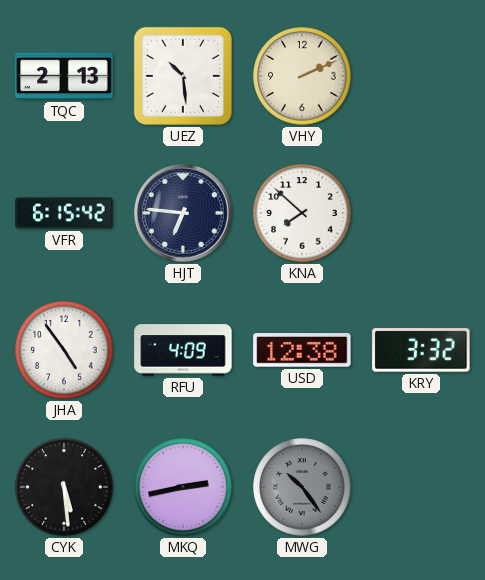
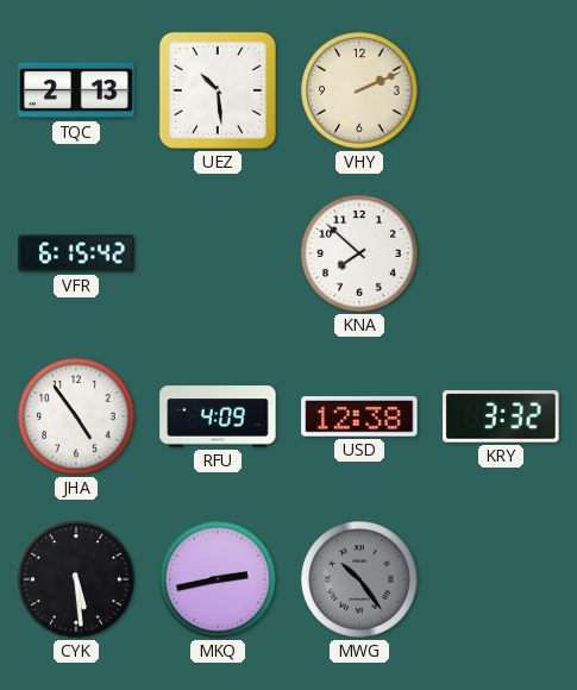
HJT: 6:46 -> none
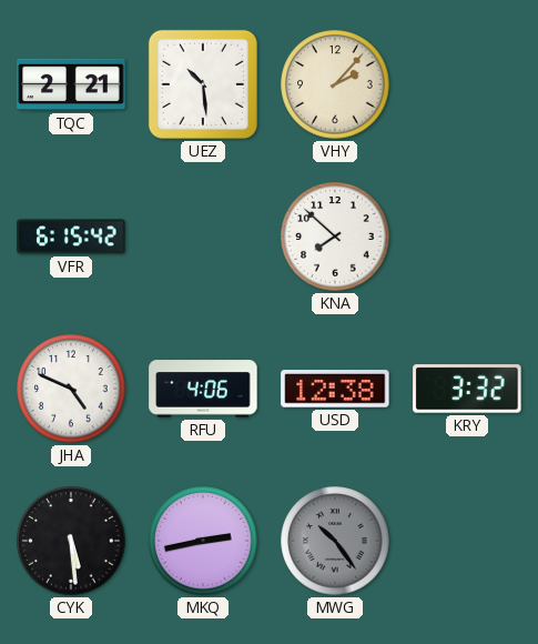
TQC: 2:13 -> 2:21
VHY: 2:11 -> 2:07
JHA: 4:54 -> 4:49
RFU: 4:09 -> 4:06
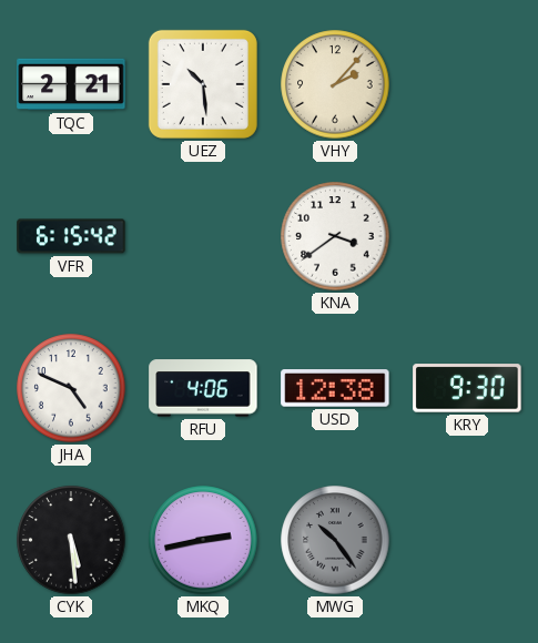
KNA: 7:52 -> 3:39
KRY: 3:32 -> 9:30
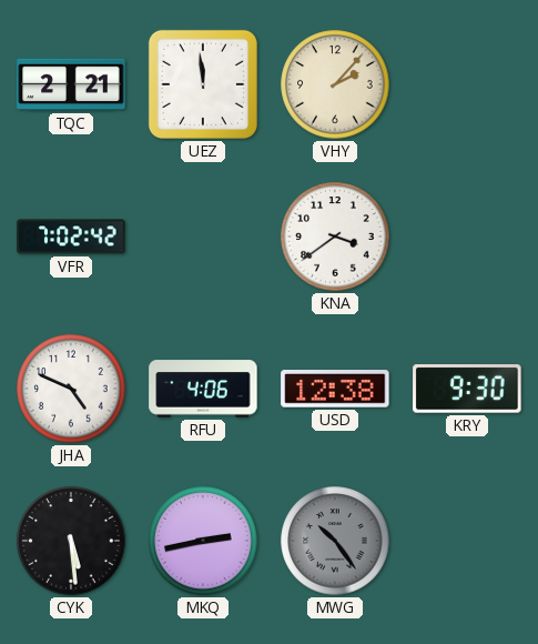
UEZ: 10:29 -> 11:59
VFR: 6:15 -> 7:02
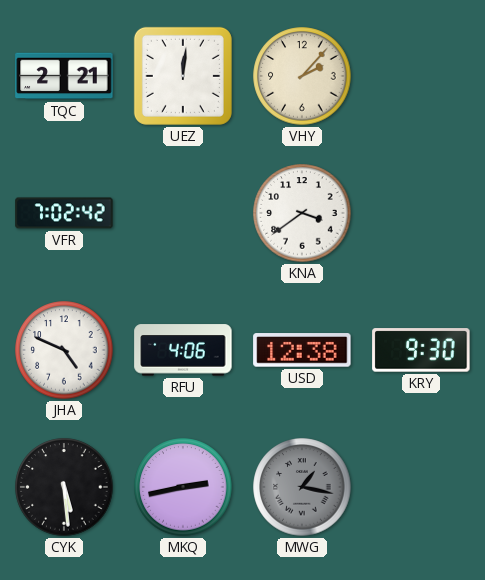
UEZ: 11:59 -> 12:01
MWG: 10:24 -> 1:17
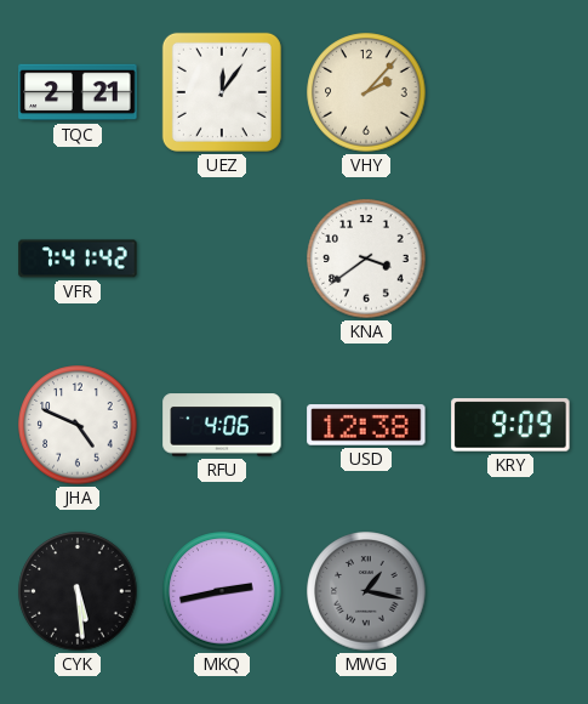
UEZ: 12:01 -> 12:06
VFR: 7:02 -> 7:41
KRY: 9:30 -> 9:09
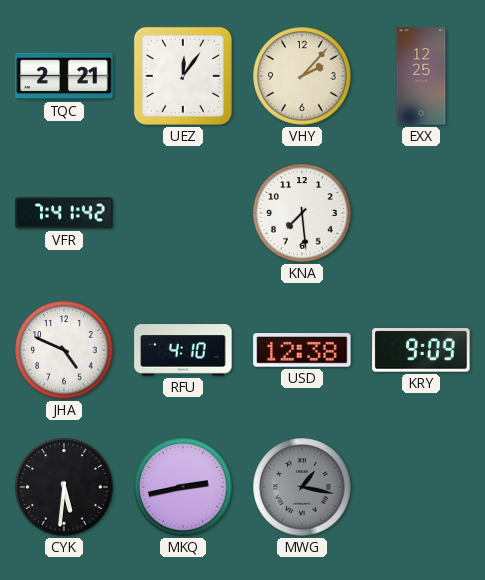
EXX: none -> 12:25
KNA: 3:39 -> 7:29
RFU: 4:06 -> 4:10
CYK: 5:29 -> 5:31
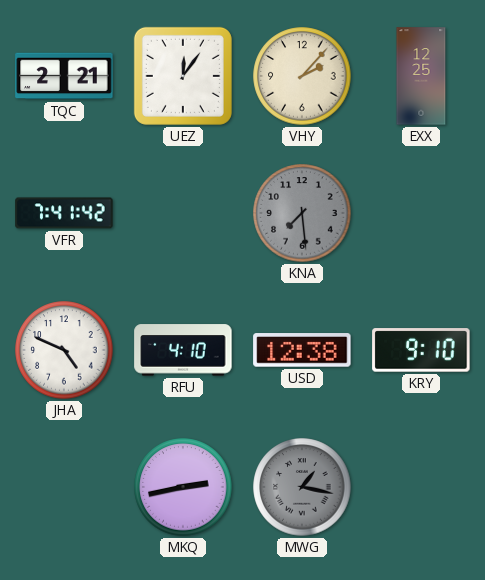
KNA dial: white -> grey
KRY: 9:09 -> 9:10
CYK: 5:31 -> none
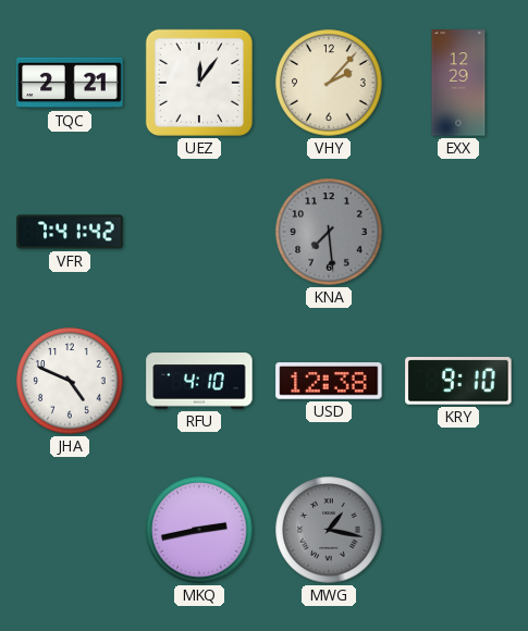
EXX: 12:25 -> 12:29
